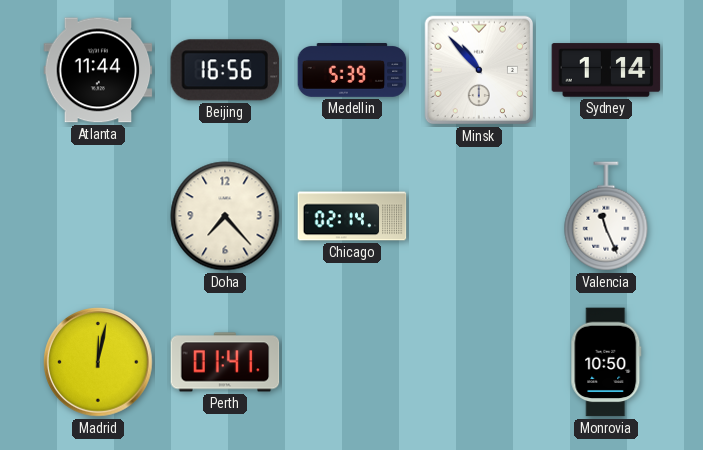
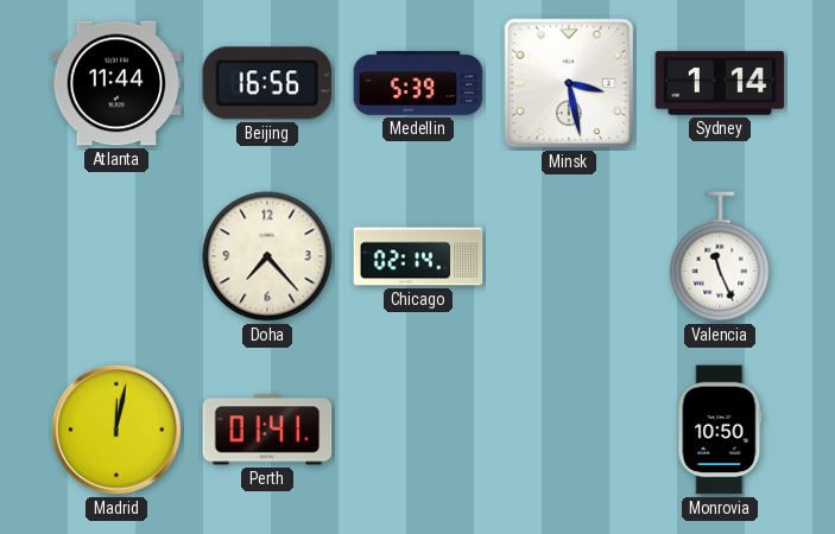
Minsk: 10:53 -> 3:28
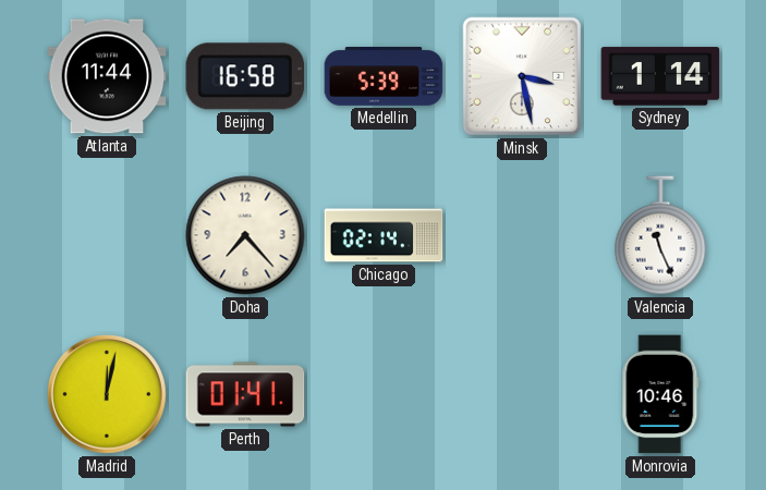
Beijing: 16:56 -> 16:58
Monrovia: 10:50 -> 10:46
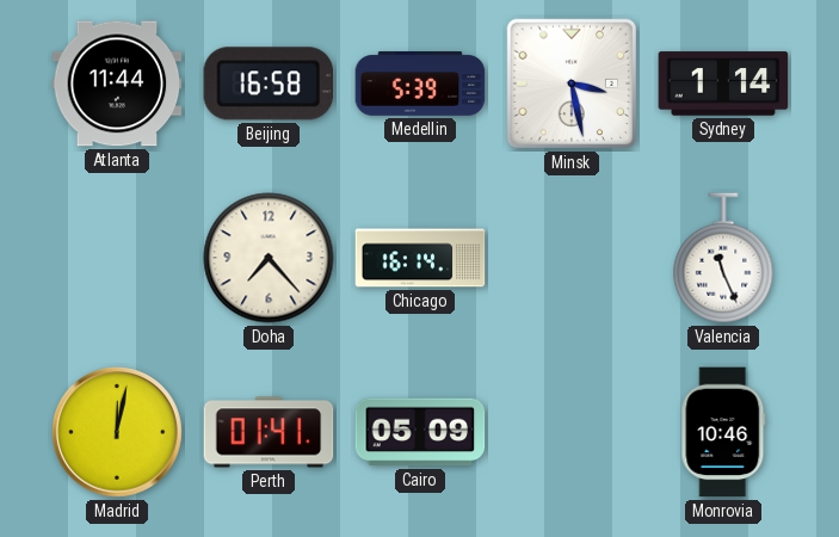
Chicago: 02:14 -> 16:14
Cairo: none -> 05:09
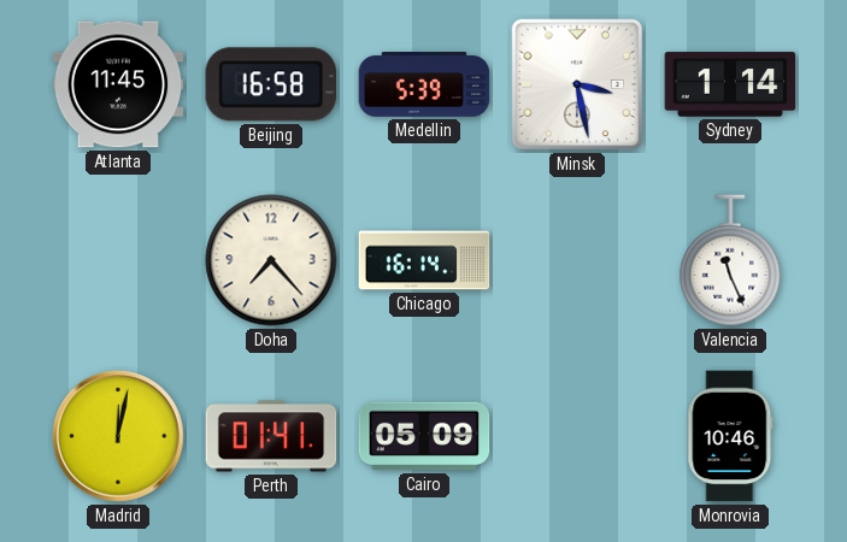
Atlanta: 11:44 -> 11:45
